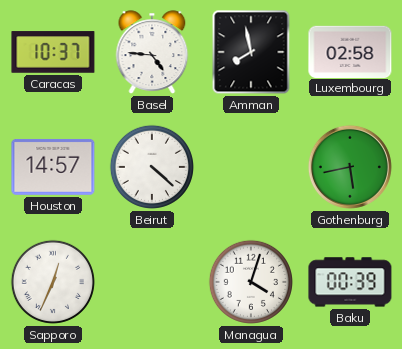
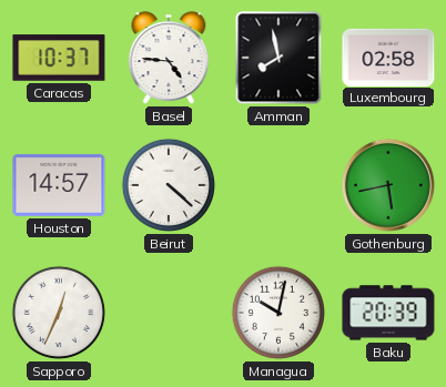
Managua: 4:03 -> 10:02
Baku: 00:39 -> 20:39
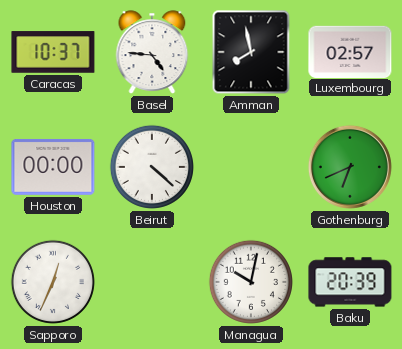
Luxembourg: 02:58 -> 02:57
Houston: 14:57 -> 00:00
Gothenburg: 5:43 -> 6:41
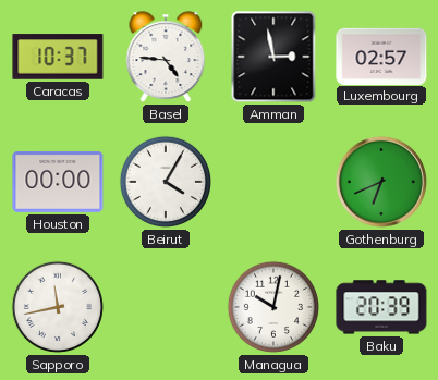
Amman: 7:58 -> 2:58
Beirut: 4:22 -> 4:05
Sapporo: 12:34 -> 11:43
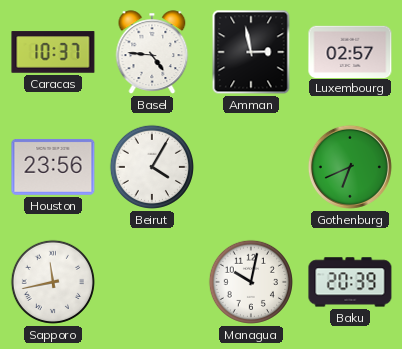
Houston: 00:00 -> 23:56
